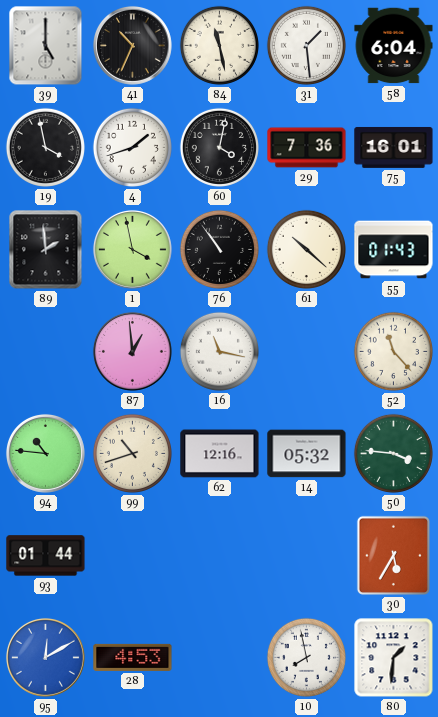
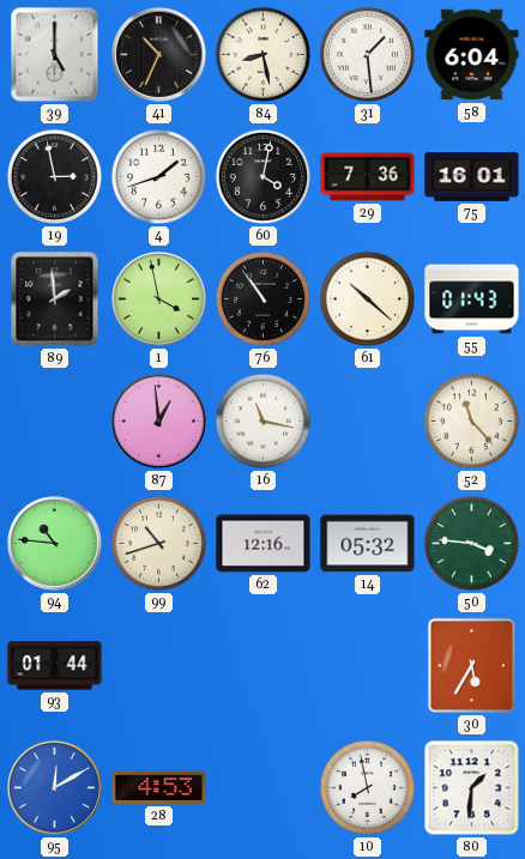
84: 11:28 -> 8:28
19: 3:58 -> 2:58
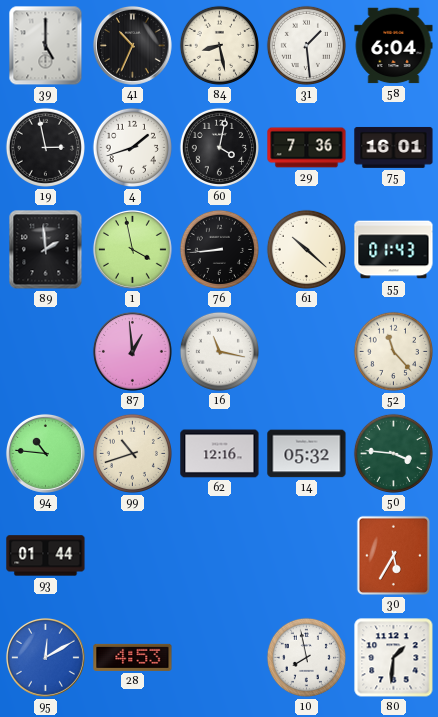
76: 10:54 -> 8:44
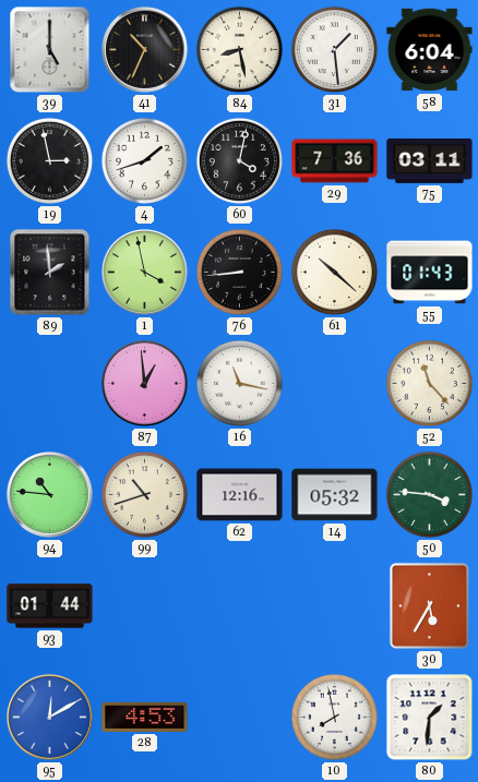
75: 16:01 -> 03:11
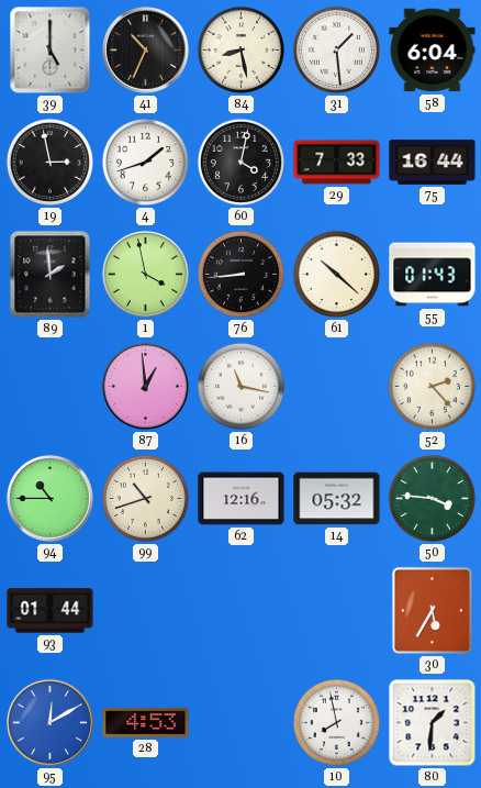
29: 7:36 -> 7:33
75: 03:11 -> 16:44
52: 11:23 -> 2:23
94: 10:46 -> 10:45
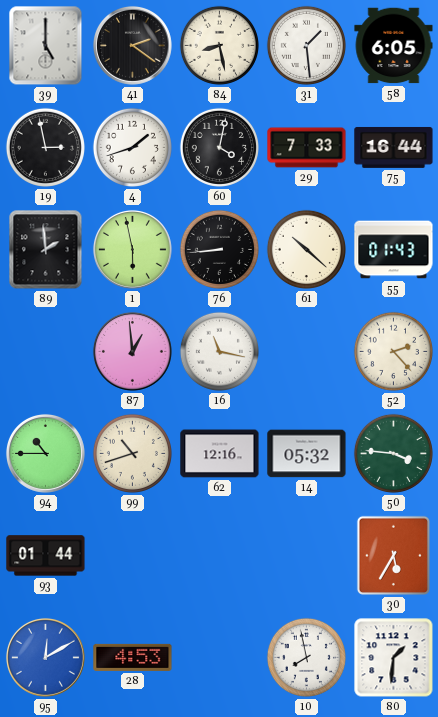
41: 10:34 -> 2:21
58: 6:04 -> 6:05
1: 3:58 -> 5:58
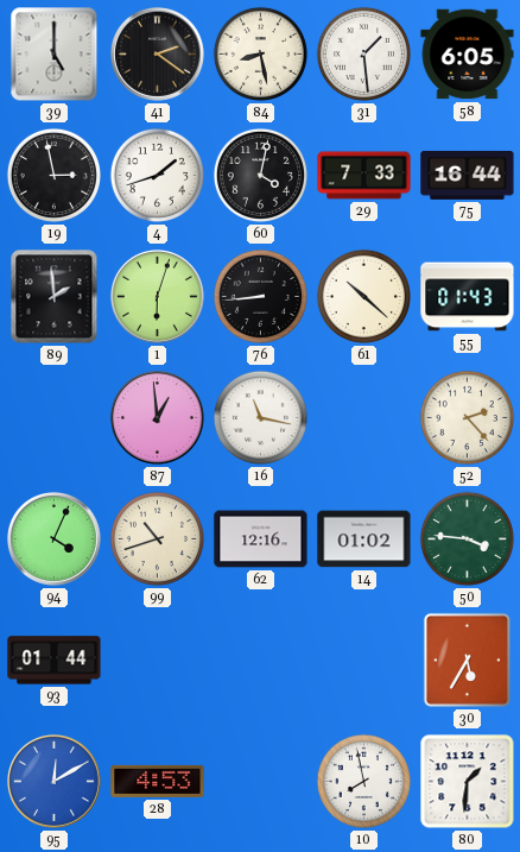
1: 5:58 -> 6:03
94: 10:45 -> 4:04
14: 05:32 -> 01:02
